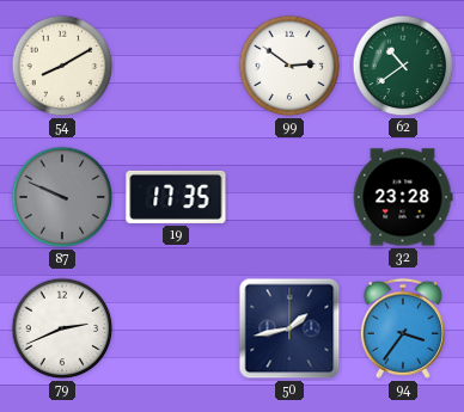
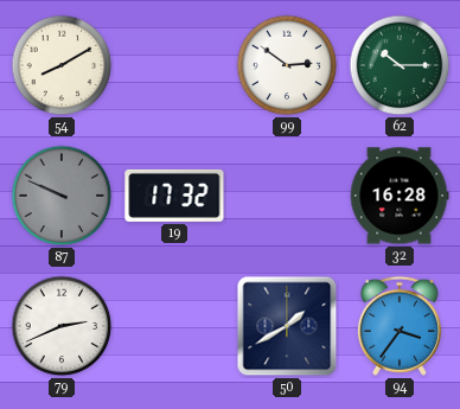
62: 10:39 -> 10:15
19: 17:35 -> 17:32
32: 23:28 -> 16:28
50: 1:43 -> 1:40
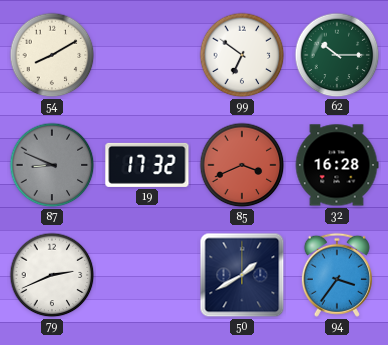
99: 2:51 -> 6:51
87: 9:49 -> 8:49
85: none -> 3:41
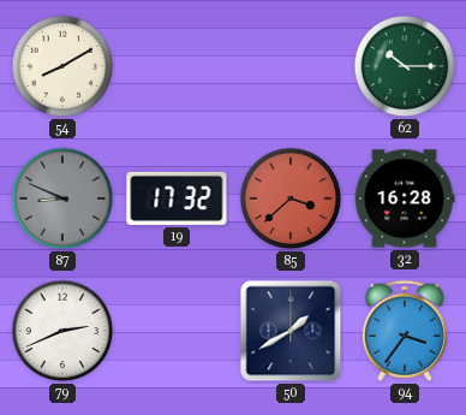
99: 6:51 -> none
85: 3:41 -> 3:38
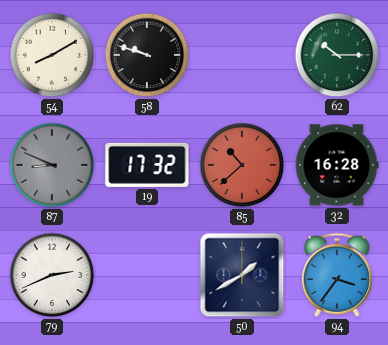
58: none -> 9:48
85: 3:38 -> 10:38
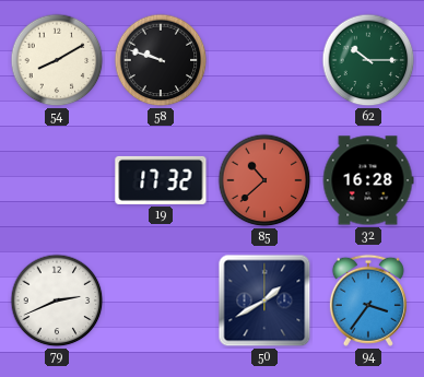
87: 8:49 -> none
